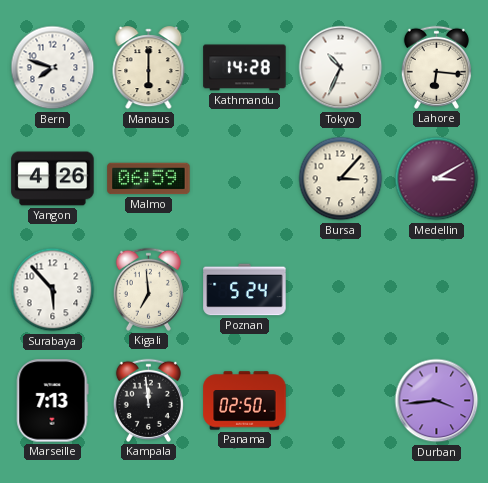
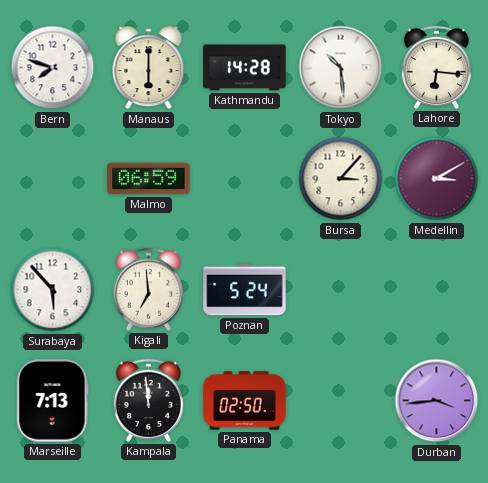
Tokyo: 10:34 -> 10:29
Yangon: 4:26 -> none
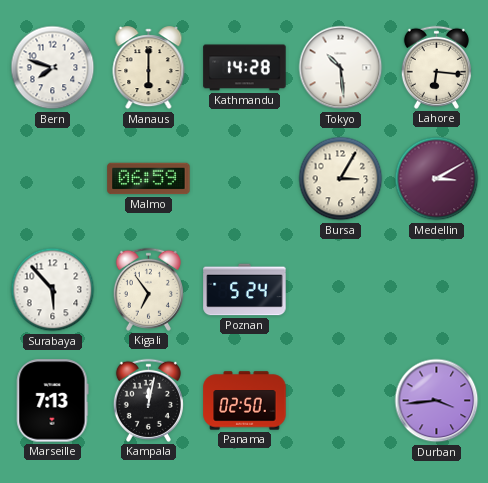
Bursa: 3:07 -> 3:05
Kigali: 6:59 -> 6:54
Kampala: 11:59 -> 12:02
